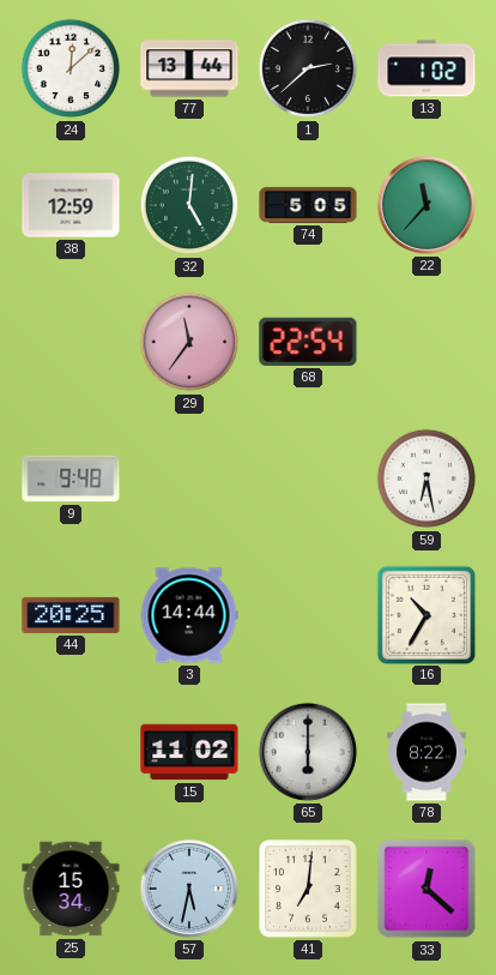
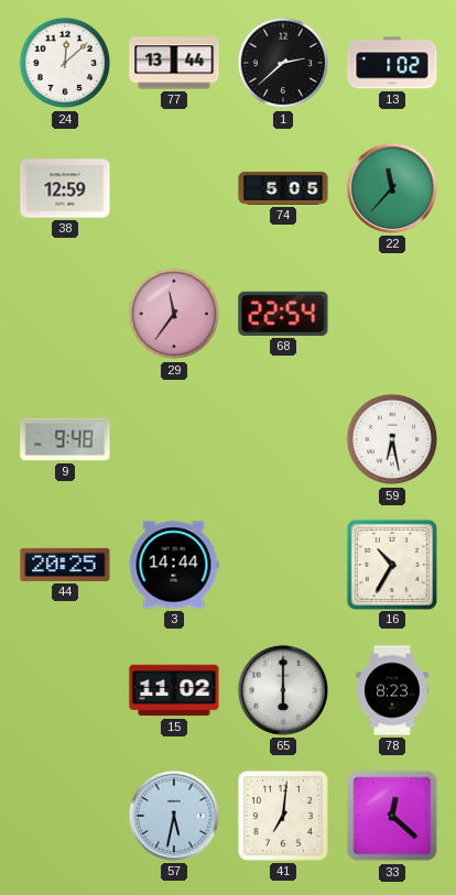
32: 5:01 -> none
78: 8:22 -> 8:23
25: 15:34 -> none
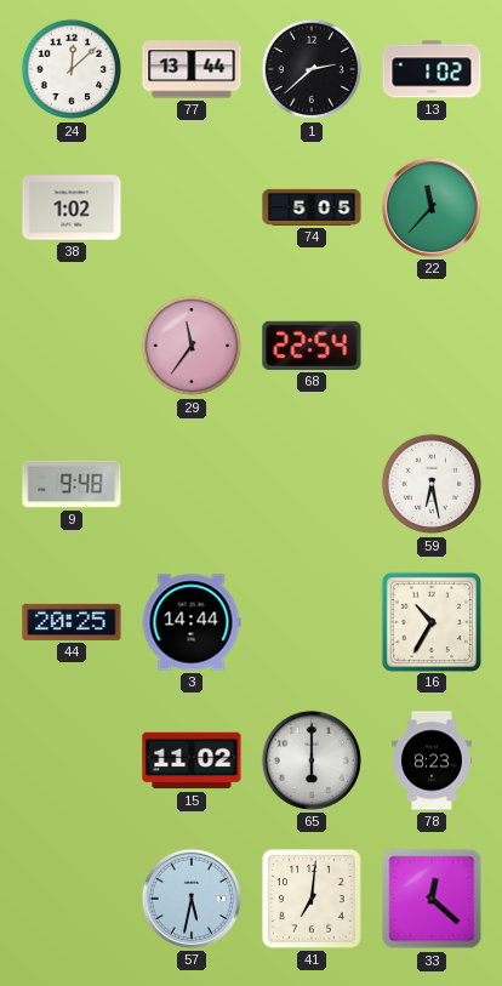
38: 12:59 -> 1:02
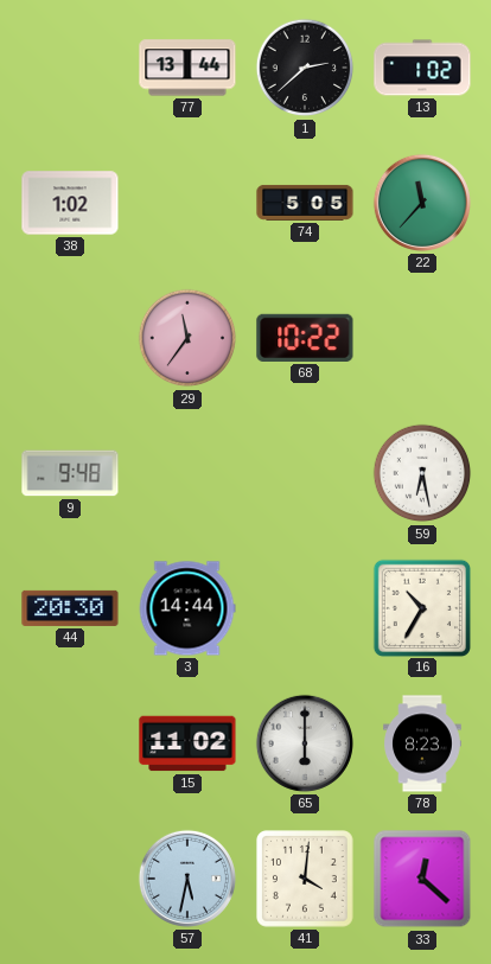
24: 12:08 -> none
68: 22:54 -> 10:22
44: 20:25 -> 20:30
41: 7:01 -> 4:01
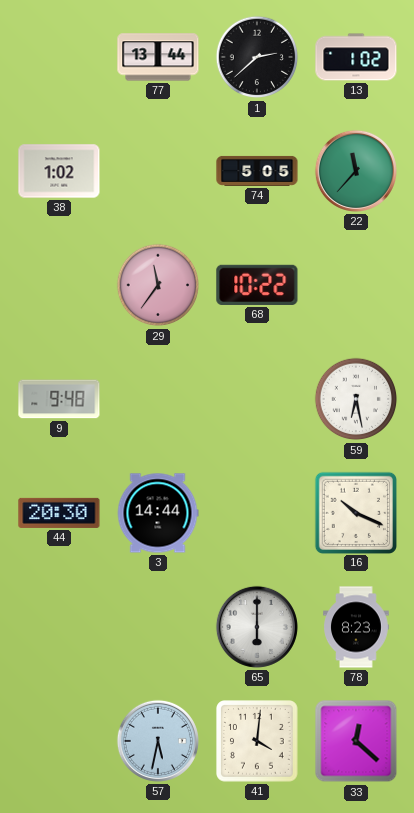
16: 10:35 -> 10:19
15: 11:02 -> none
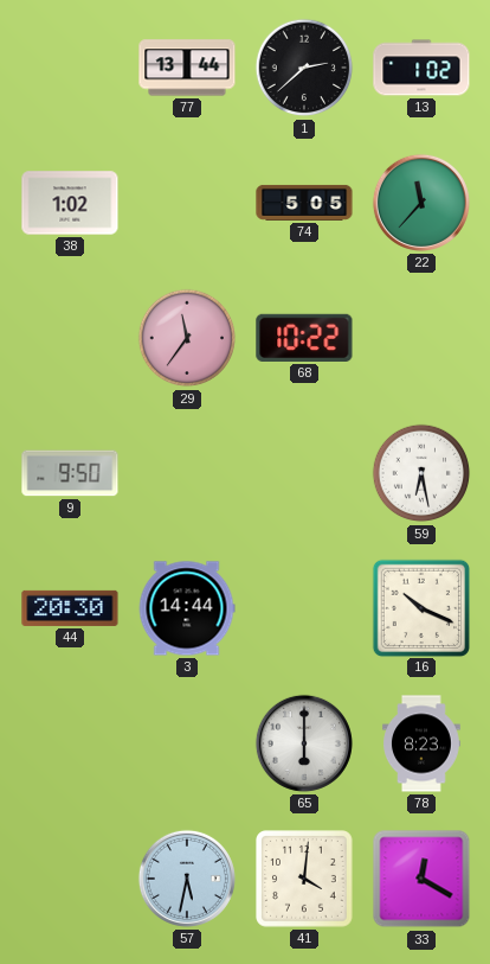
9: 9:48 -> 9:50
33: 12:22 -> 12:20
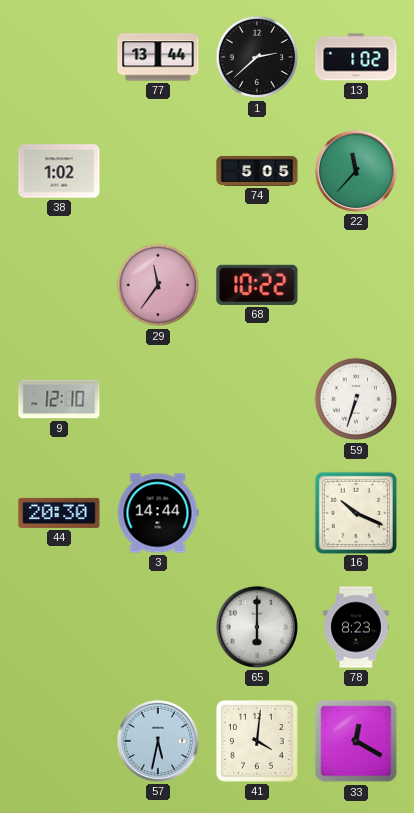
9: 9:50 -> 12:10
59: 6:28 -> 6:33
